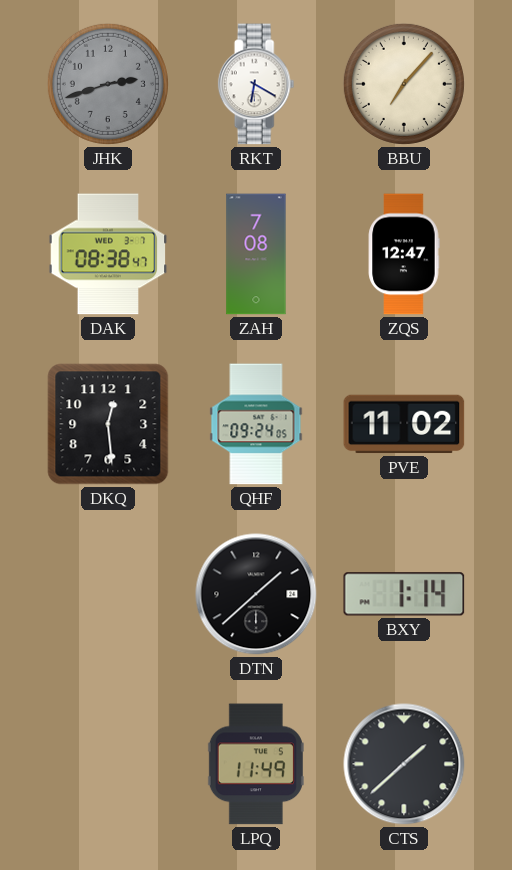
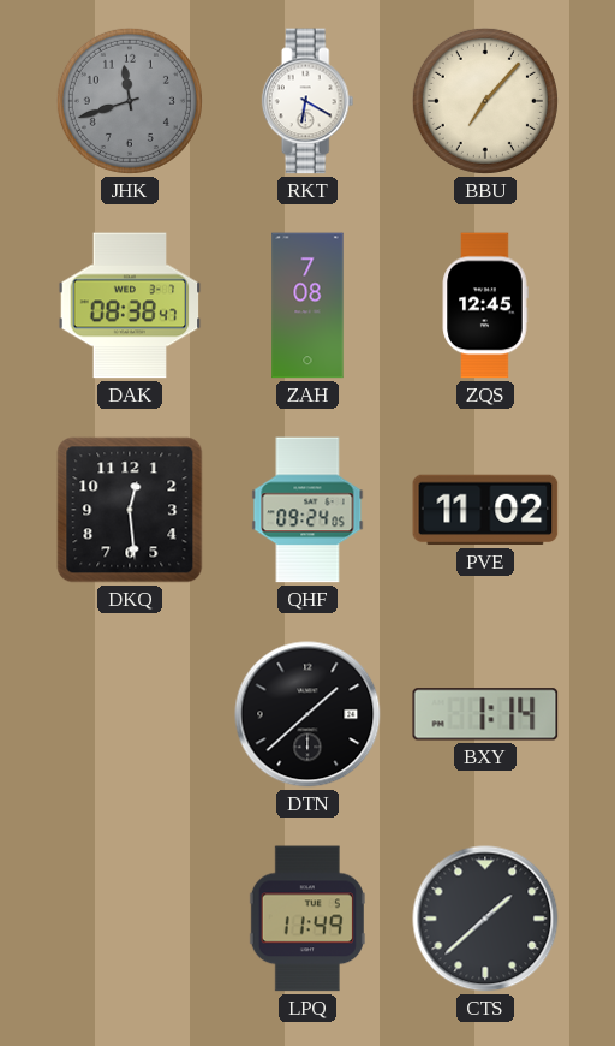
JHK: 2:42 -> 11:42
ZQS: 12:47 -> 12:45
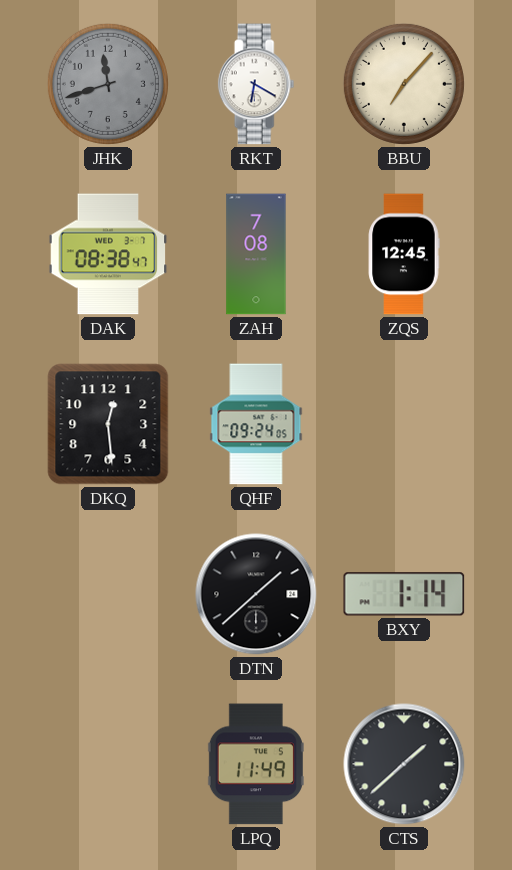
PVE: 11:02 -> none
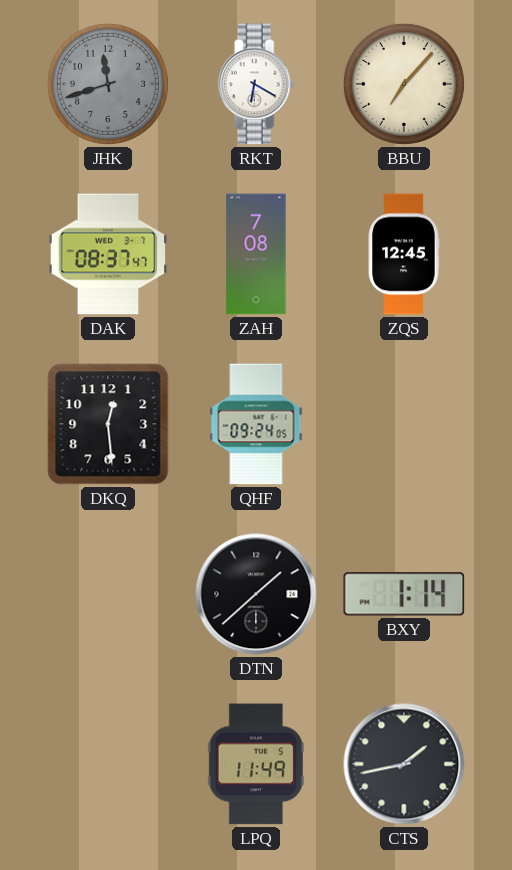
DAK: 08:38 -> 08:37
CTS: 1:38 -> 1:43
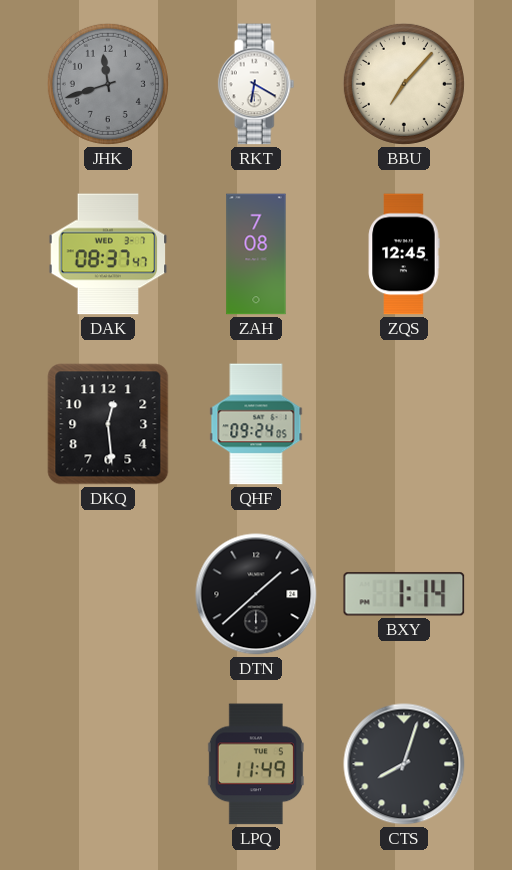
CTS: 1:43 -> 8:03
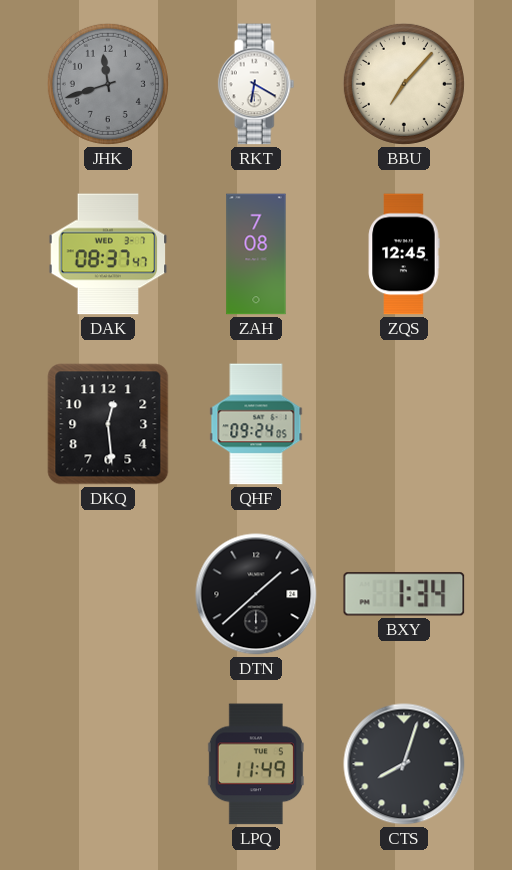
BXY: 1:14 -> 1:34
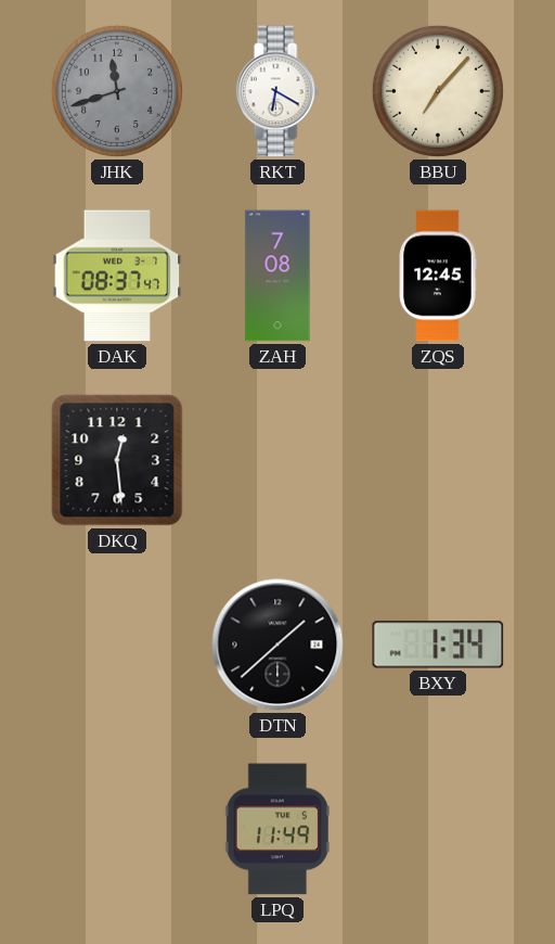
QHF: 09:24 -> none
CTS: 8:03 -> none
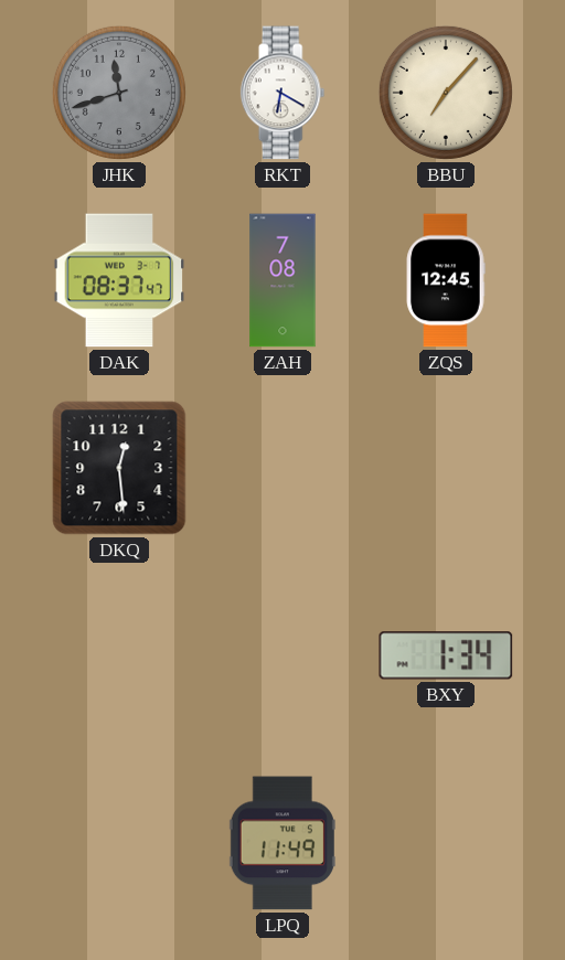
DTN: 1:38 -> none
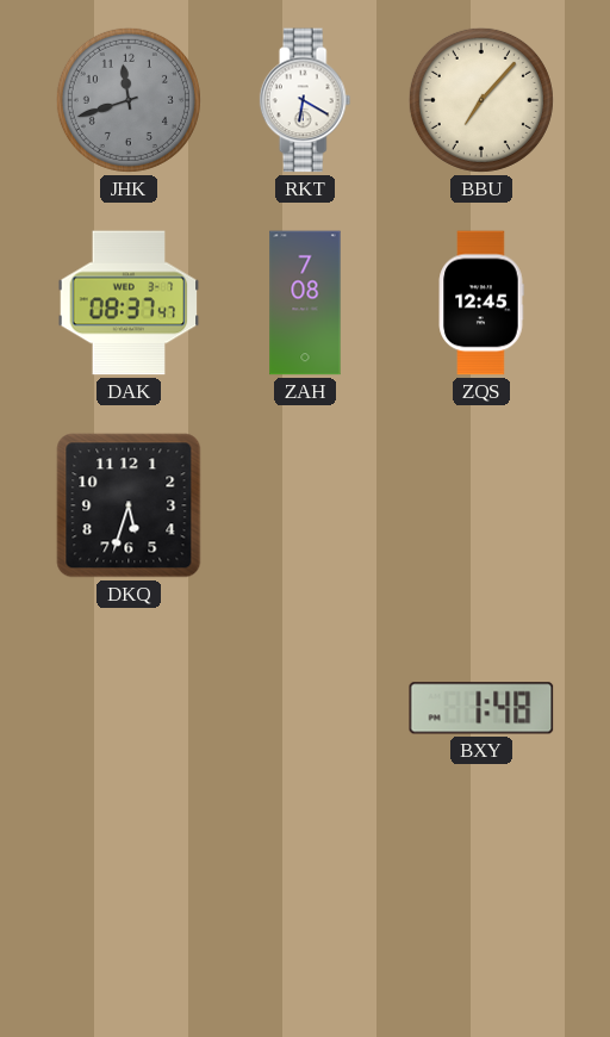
DKQ: 12:29 -> 5:33
BXY: 1:34 -> 1:48
LPQ: 11:49 -> none
